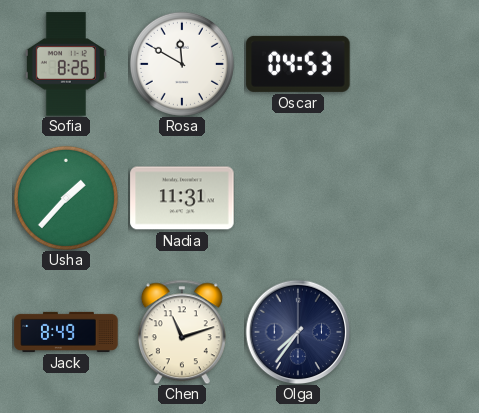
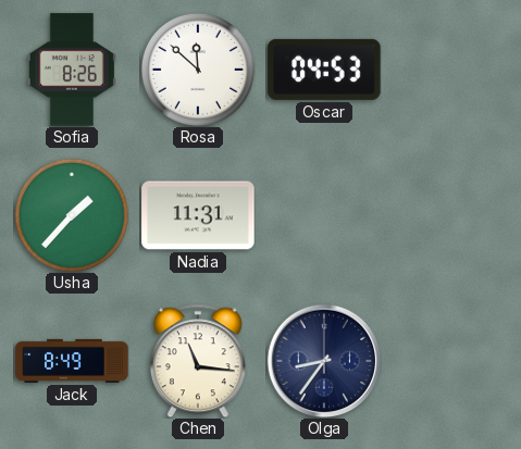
Rosa: 11:50 -> 11:52
Chen: 11:12 -> 11:16
Olga: 7:36 -> 8:36
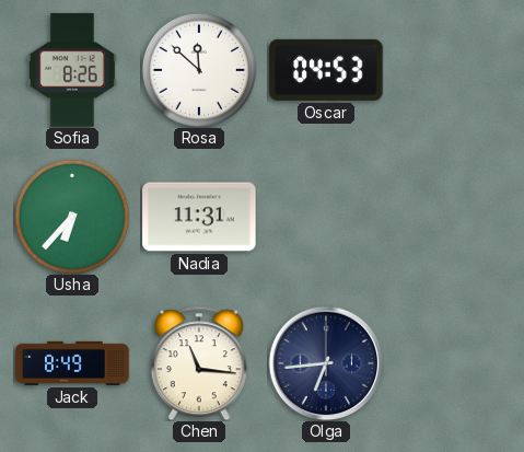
Usha: 1:37 -> 6:37
Olga: 8:36 -> 6:44
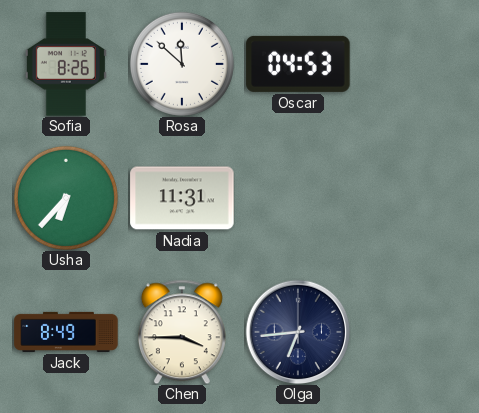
Chen: 11:16 -> 3:45
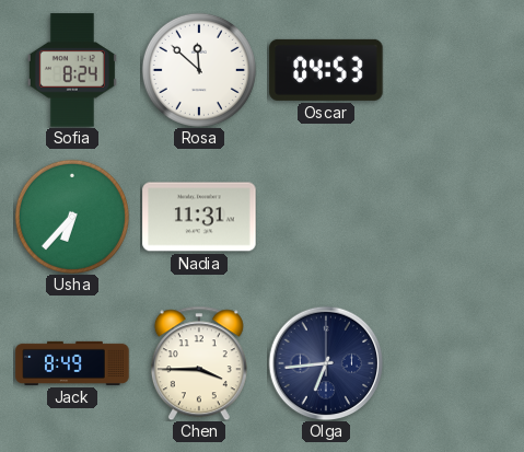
Sofia: 8:26 -> 8:24
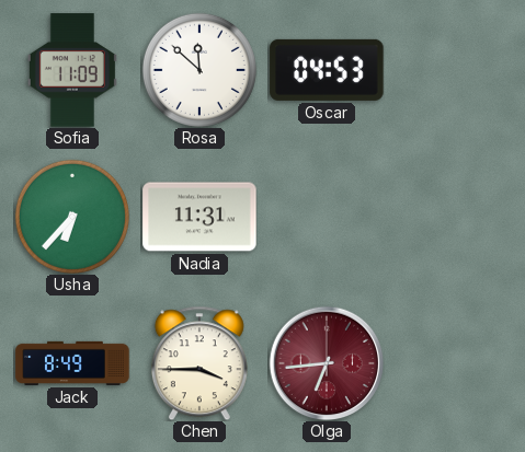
Sofia: 8:24 -> 11:09
Olga dial: navy -> burgundy
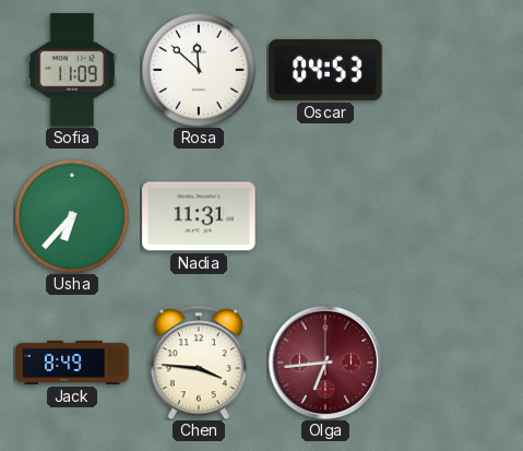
Chen: 3:45 -> 3:46
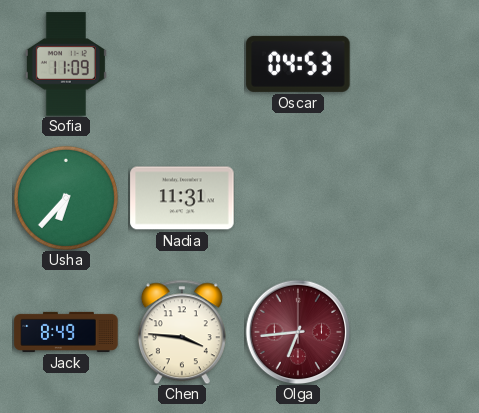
Rosa: 11:52 -> none
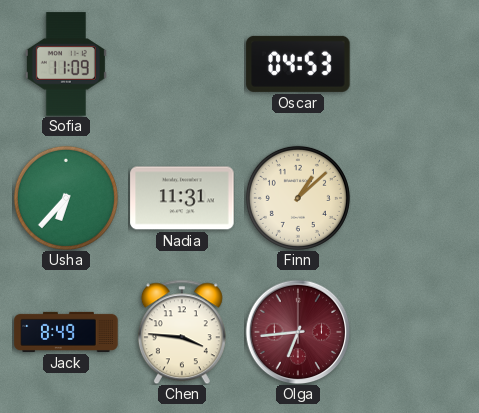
Finn: none -> 1:08
